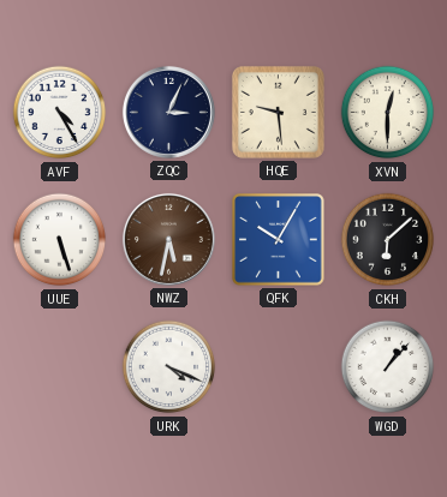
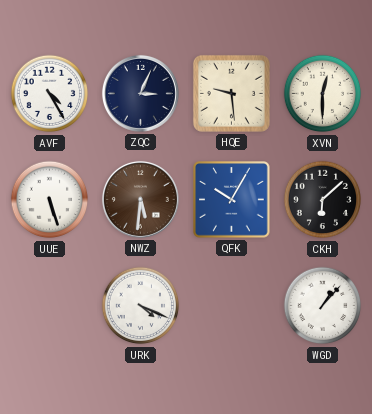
NWZ: 5:32 -> 5:31
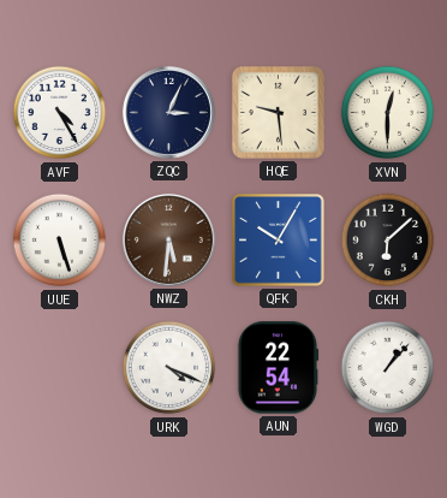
AUN: none -> 22:54
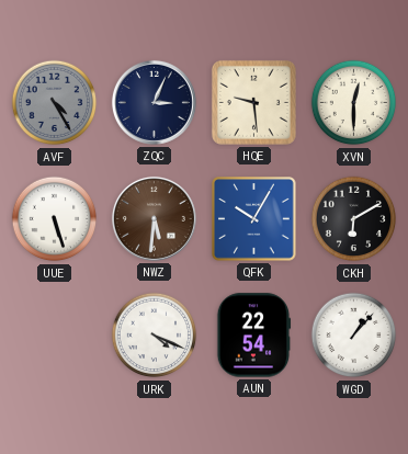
AVF dial: white -> grey
CKH: 6:08 -> 6:10
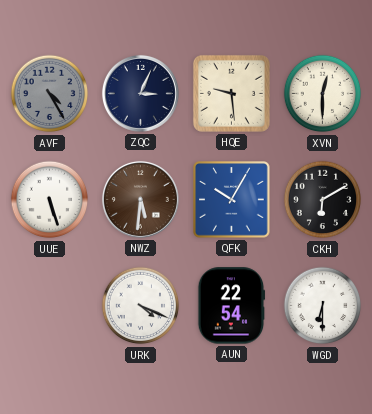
WGD: 1:07 -> 6:30
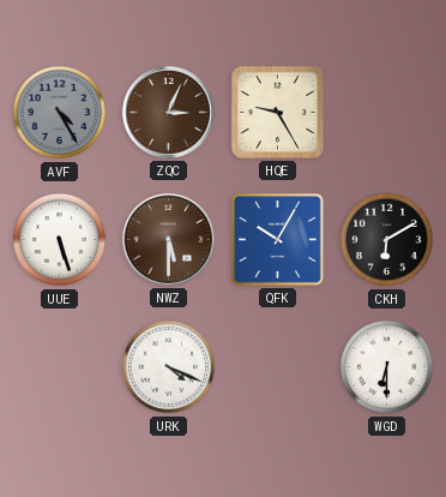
ZQC dial: navy -> brown
HQE: 9:29 -> 9:25
XVN: 12:30 -> none
NWZ: 5:31 -> 5:30
AUN: 22:54 -> none
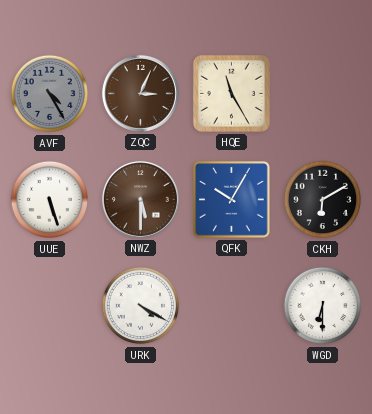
HQE: 9:25 -> 11:25
URK: 4:19 -> 4:20
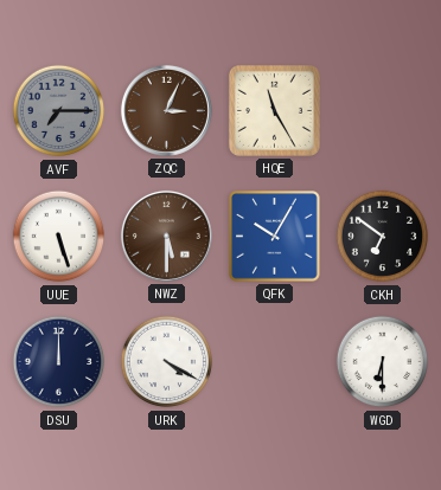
AVF: 4:25 -> 7:15
CKH: 6:10 -> 6:51
DSU: none -> 12:00
